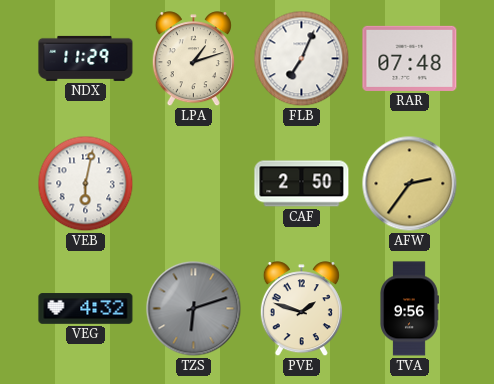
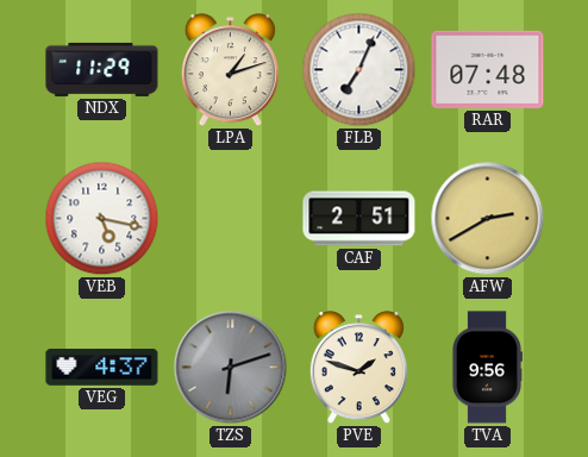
VEB: 6:02 -> 5:17
CAF: 2:50 -> 2:51
AFW: 2:36 -> 2:40
VEG: 4:32 -> 4:37
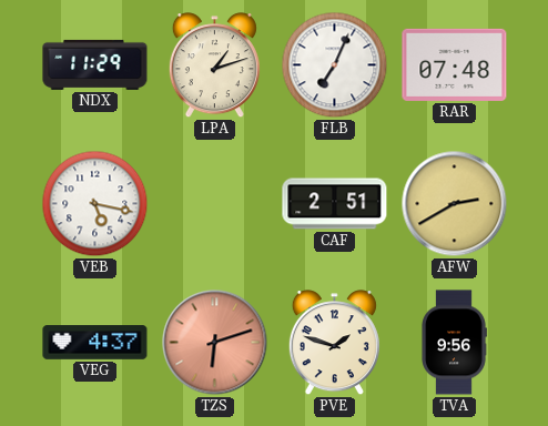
TZS dial: grey -> salmon
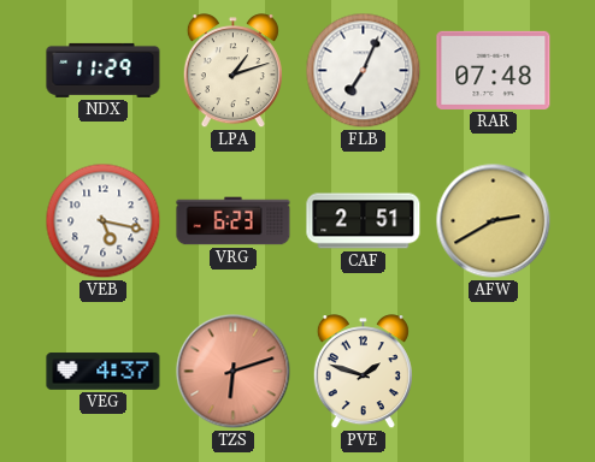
VRG: none -> 6:23
TVA: 9:56 -> none
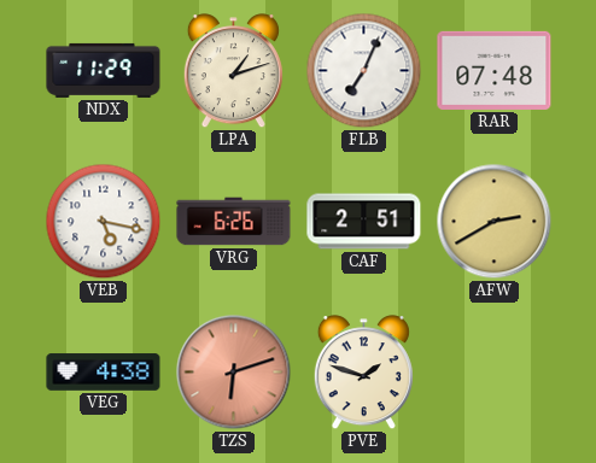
VRG: 6:23 -> 6:26
VEG: 4:37 -> 4:38
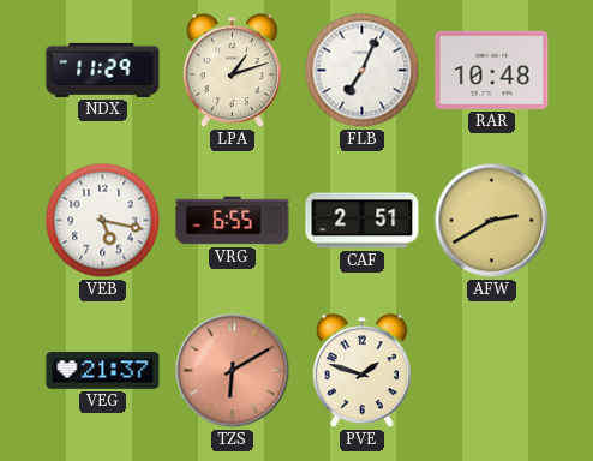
RAR: 07:48 -> 10:48
VRG: 6:26 -> 6:55
VEG: 4:38 -> 21:37
TZS: 6:12 -> 6:10
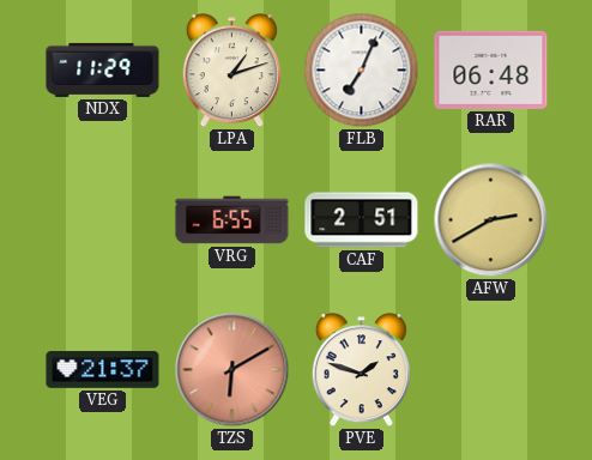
RAR: 10:48 -> 06:48
VEB: 5:17 -> none
